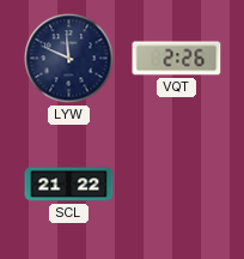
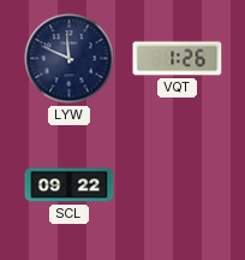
VQT: 2:26 -> 1:26
SCL: 21:22 -> 09:22
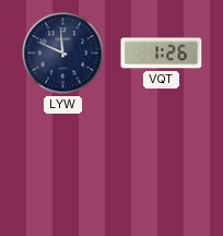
SCL: 09:22 -> none
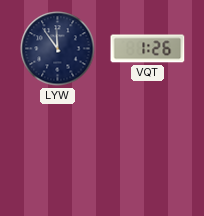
LYW: 11:49 -> 11:54
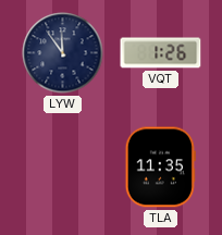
TLA: none -> 11:35
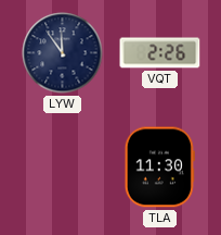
VQT: 1:26 -> 2:26
TLA: 11:35 -> 11:30
